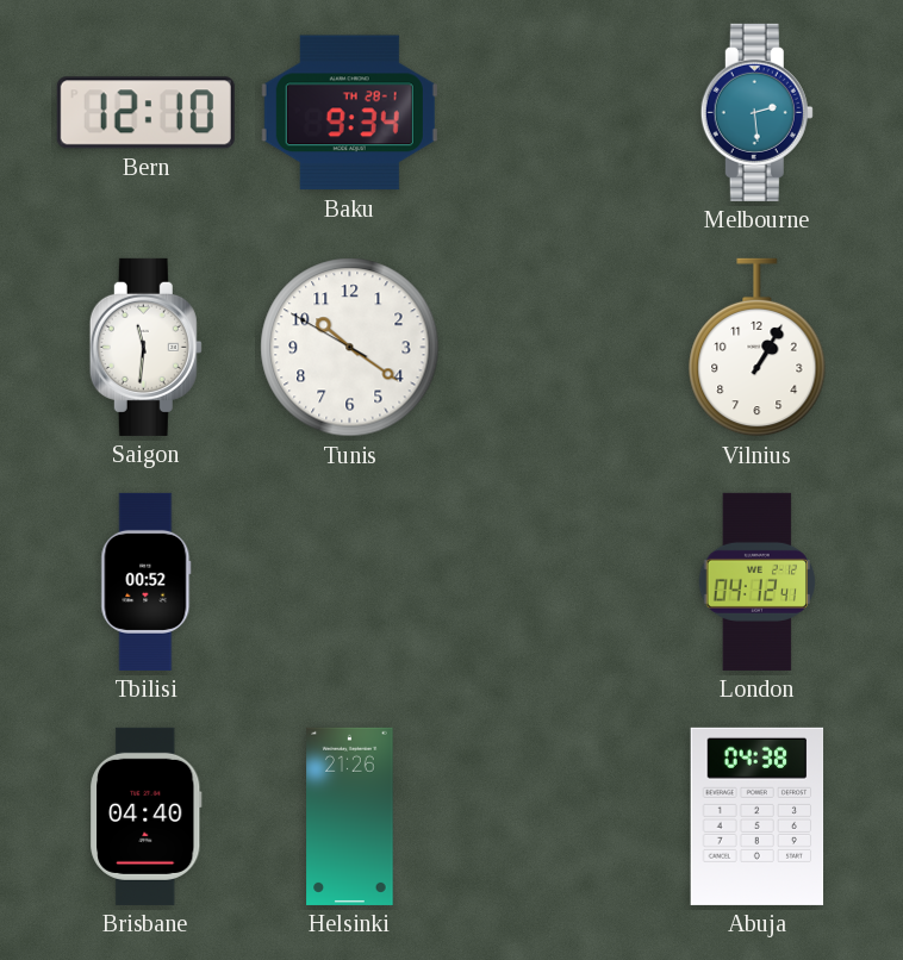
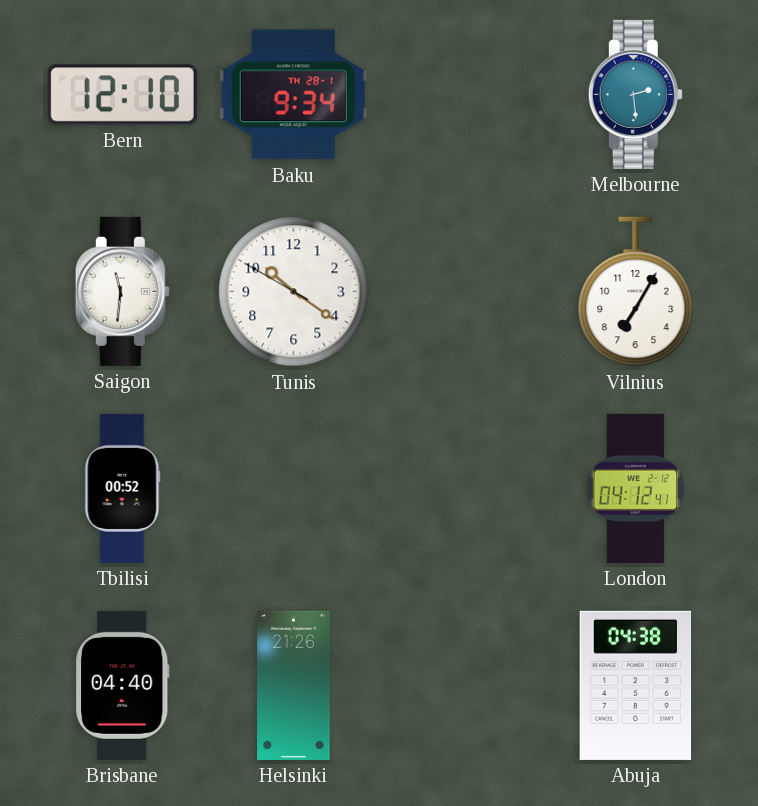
Vilnius: 1:05 -> 7:05
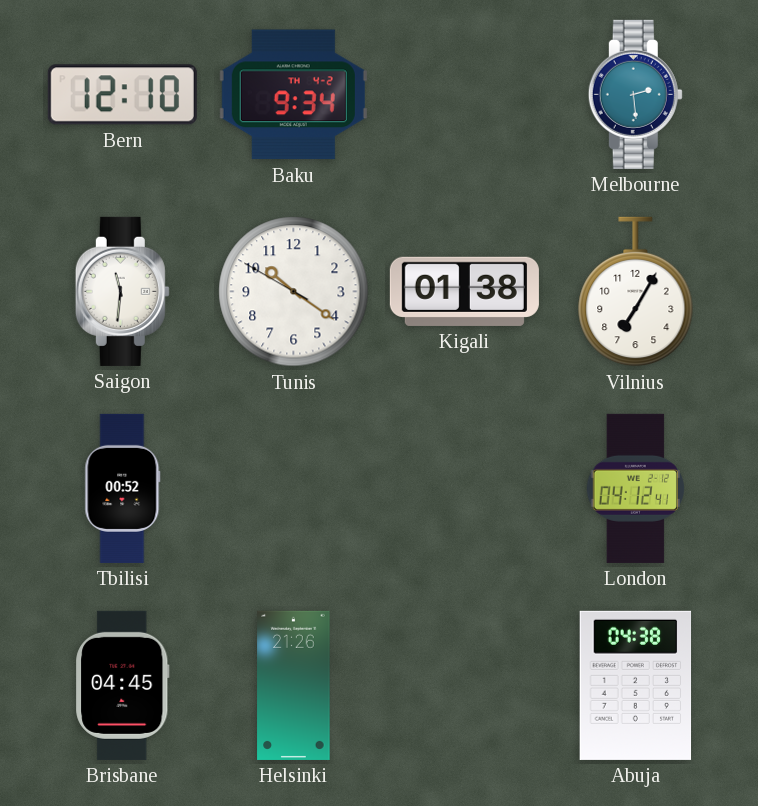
Baku date: TH 28-1 -> TH 4-2
Kigali: none -> 01:38
Brisbane: 04:40 -> 04:45
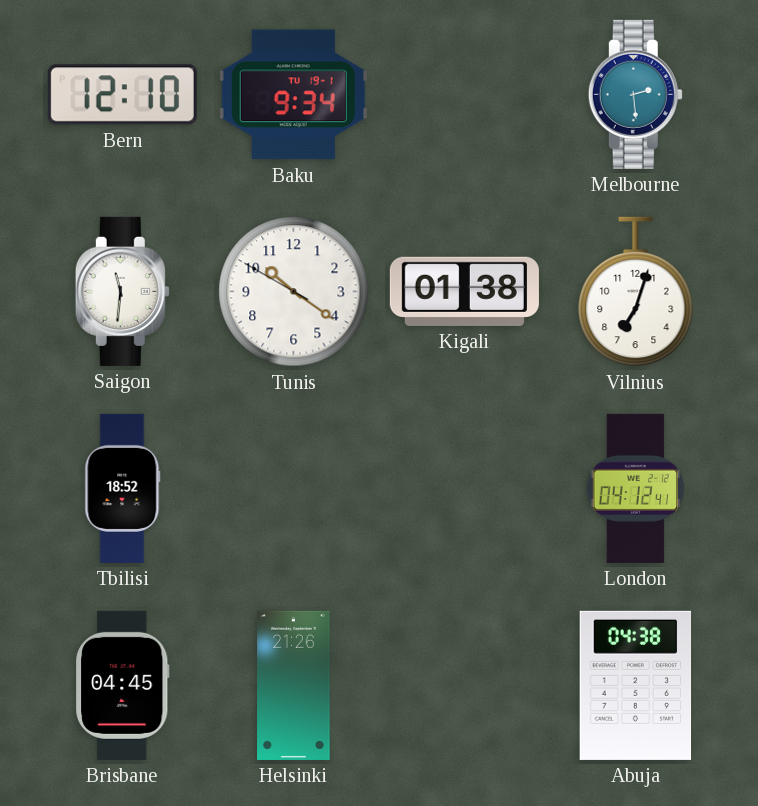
Baku date: TH 4-2 -> TU 19-1
Vilnius: 7:05 -> 7:03
Tbilisi: 00:52 -> 18:52
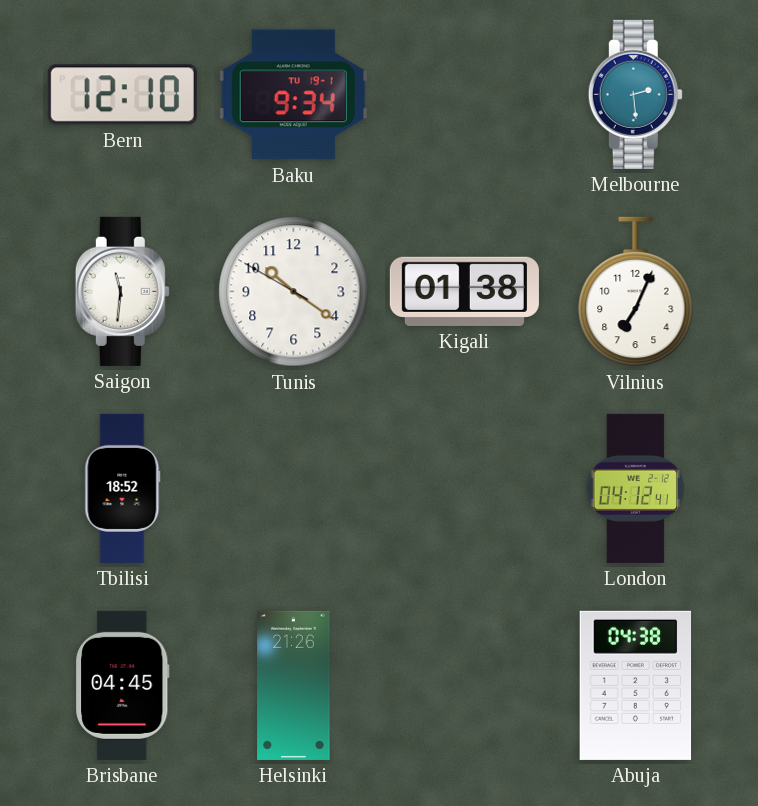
Vilnius: 7:03 -> 7:04
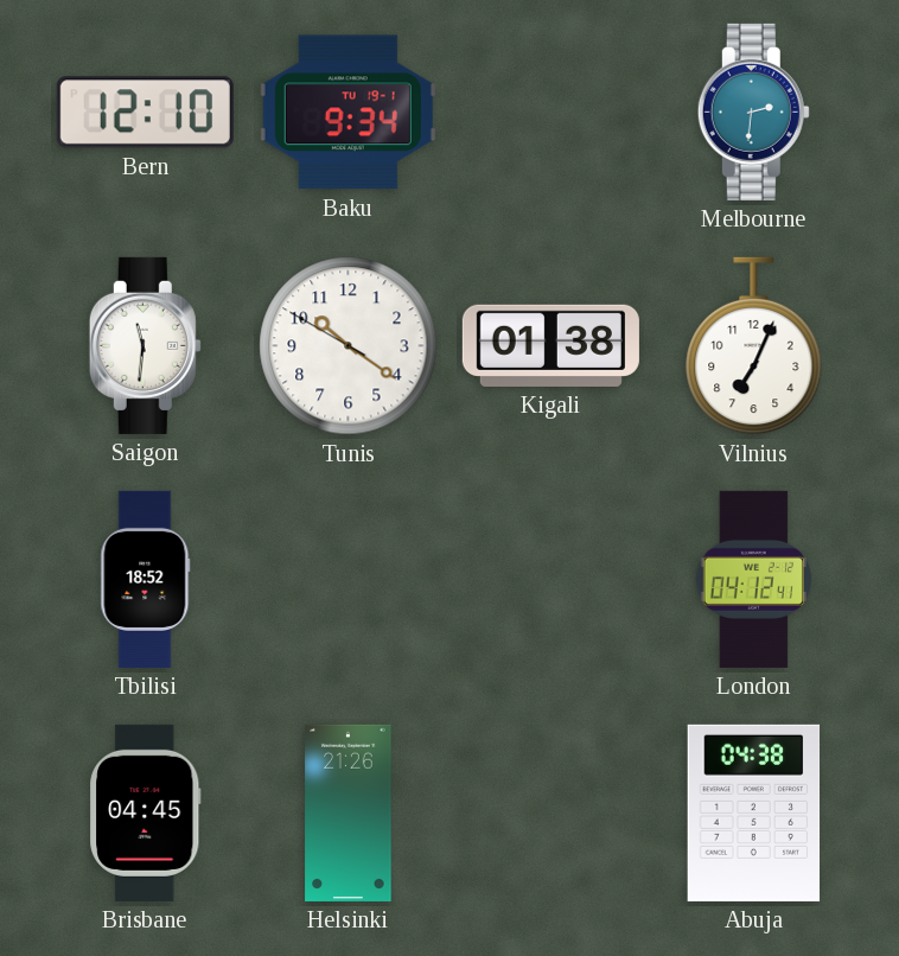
Melbourne: 2:29 -> 2:31
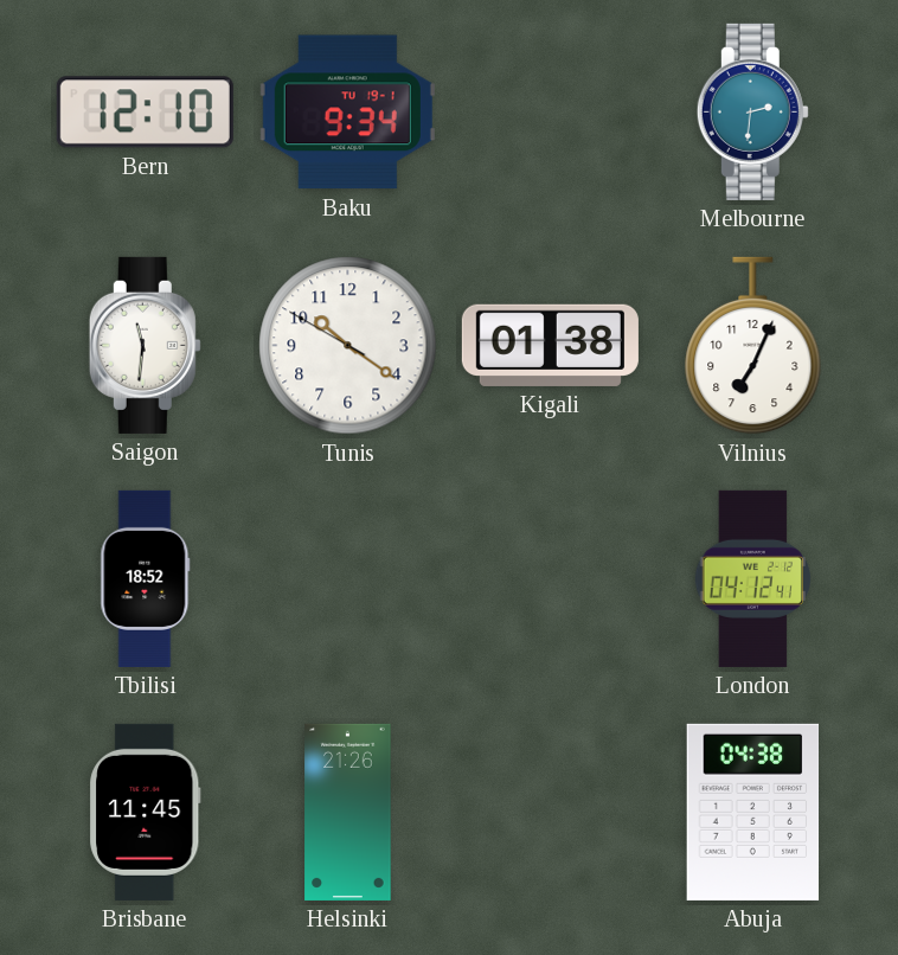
Brisbane: 04:45 -> 11:45
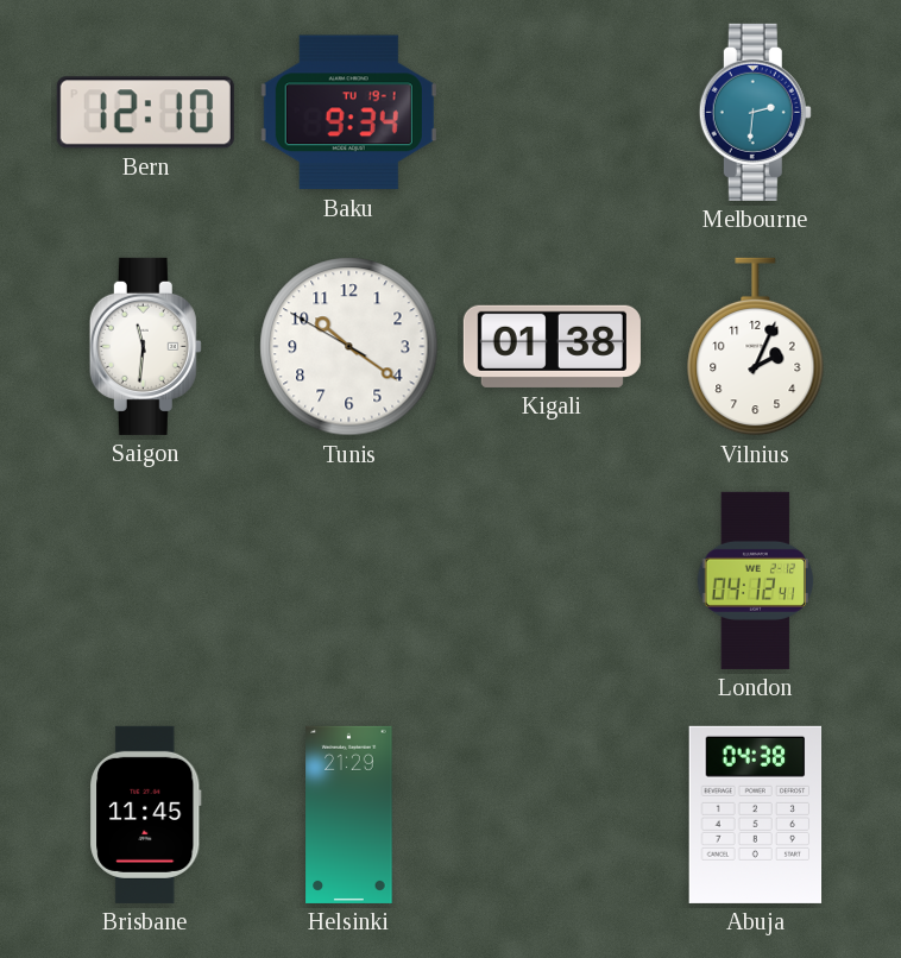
Vilnius: 7:04 -> 2:04
Tbilisi: 18:52 -> none
Helsinki: 21:26 -> 21:29
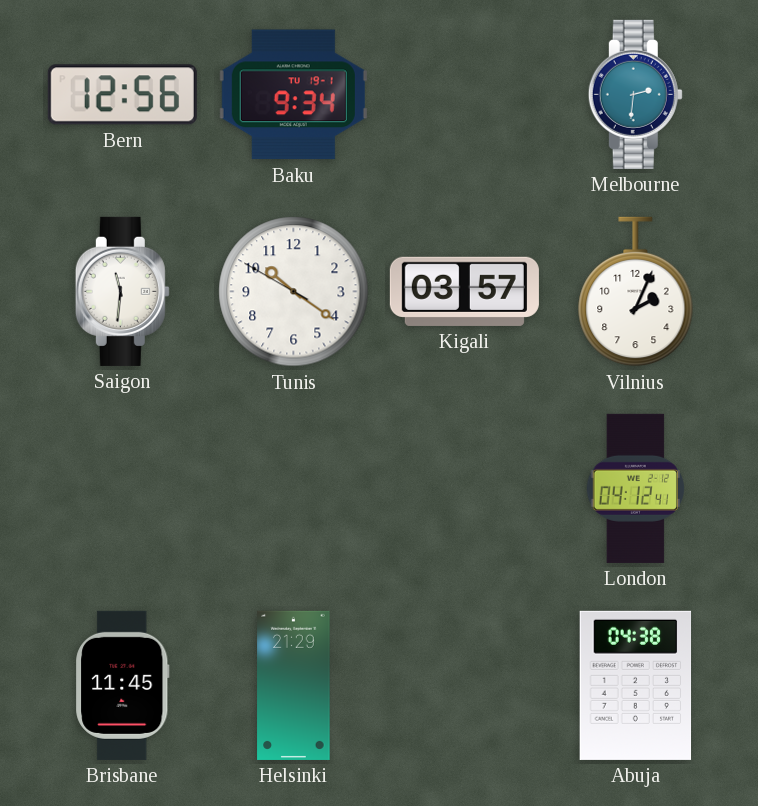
Bern: 12:10 -> 12:56
Kigali: 01:38 -> 03:57
